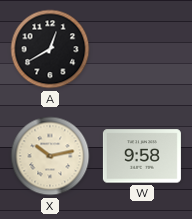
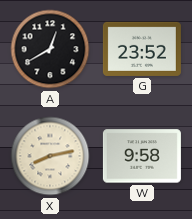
G: none -> 23:52
X: 10:13 -> 8:13
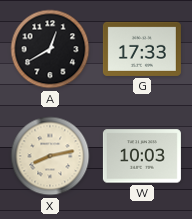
G: 23:52 -> 17:33
W: 9:58 -> 10:03
